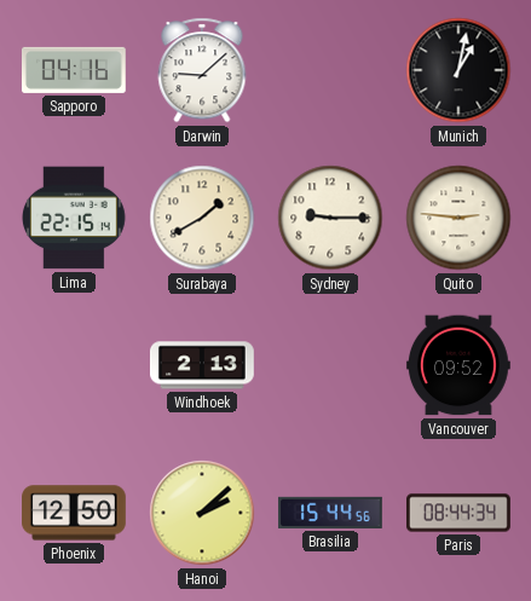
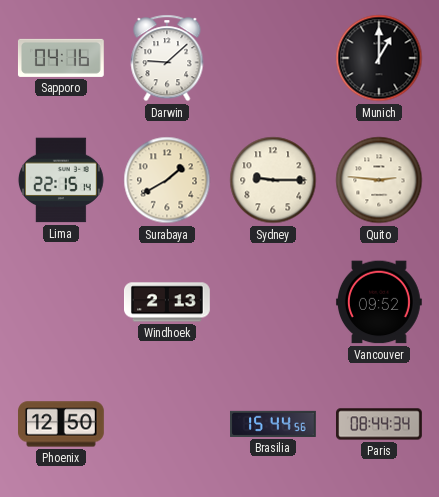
Munich: 1:02 -> 1:00
Hanoi: 2:08 -> none
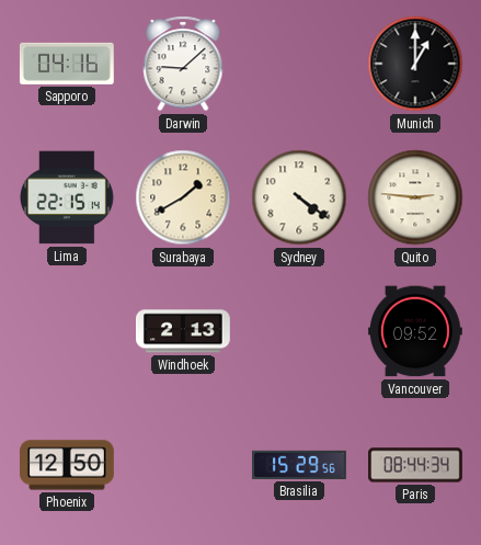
Sydney: 9:15 -> 4:21
Brasilia: 15:44 -> 15:29
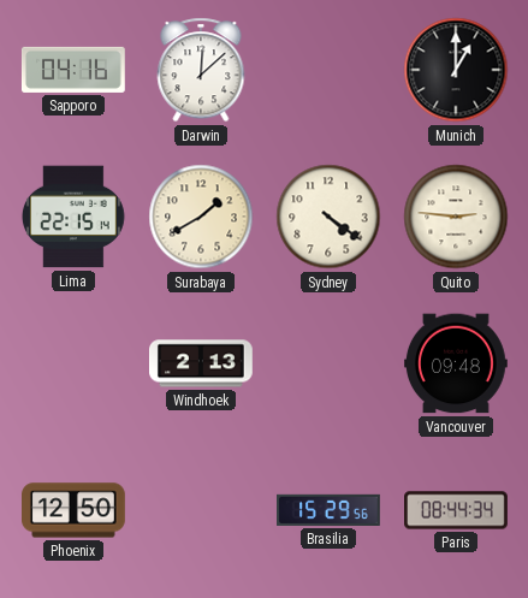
Darwin: 9:08 -> 12:08
Vancouver: 09:52 -> 09:48
